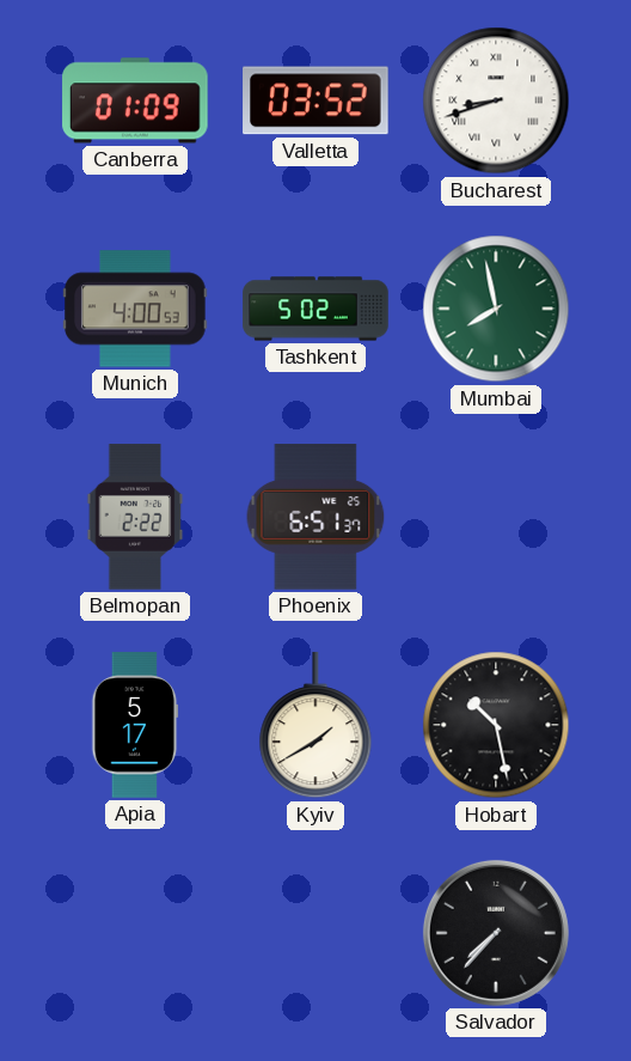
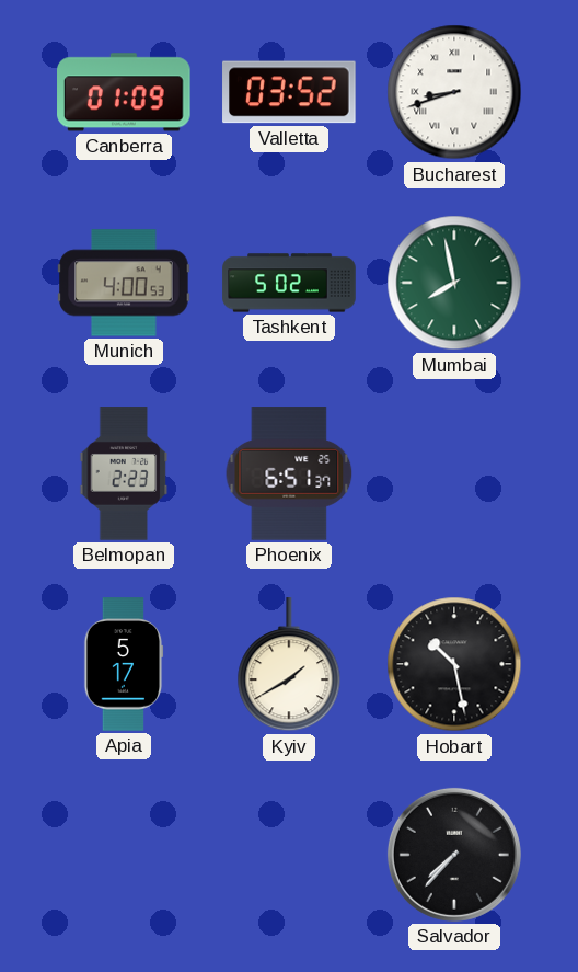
Belmopan: 2:22 -> 2:23
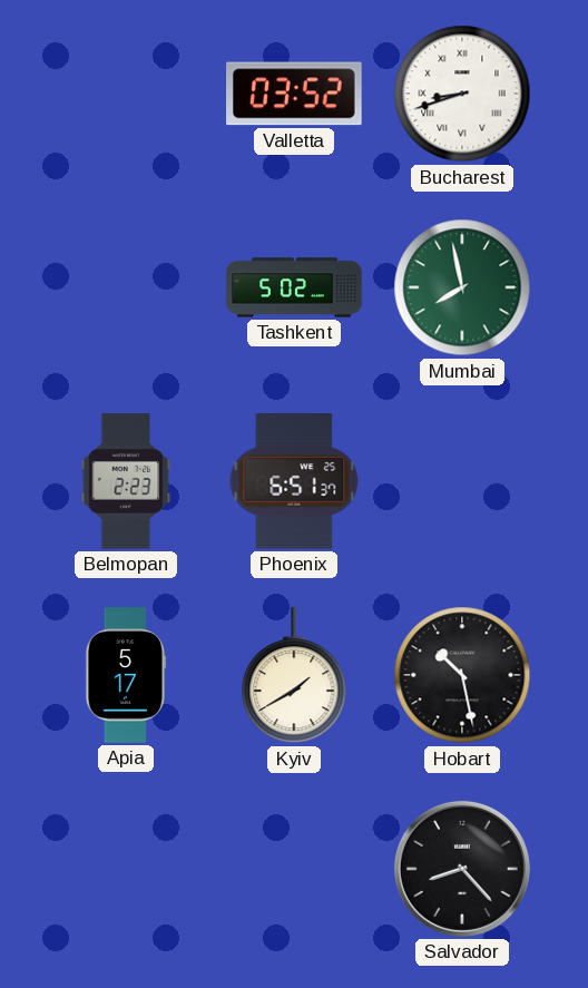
Canberra: 01:09 -> none
Munich: 4:00 -> none
Salvador: 7:37 -> 8:23
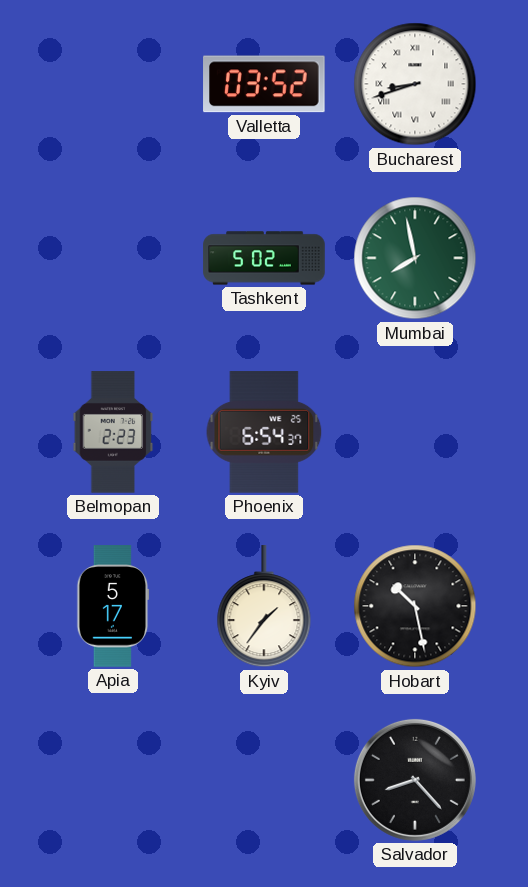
Phoenix: 6:51 -> 6:54
Kyiv: 1:40 -> 1:36
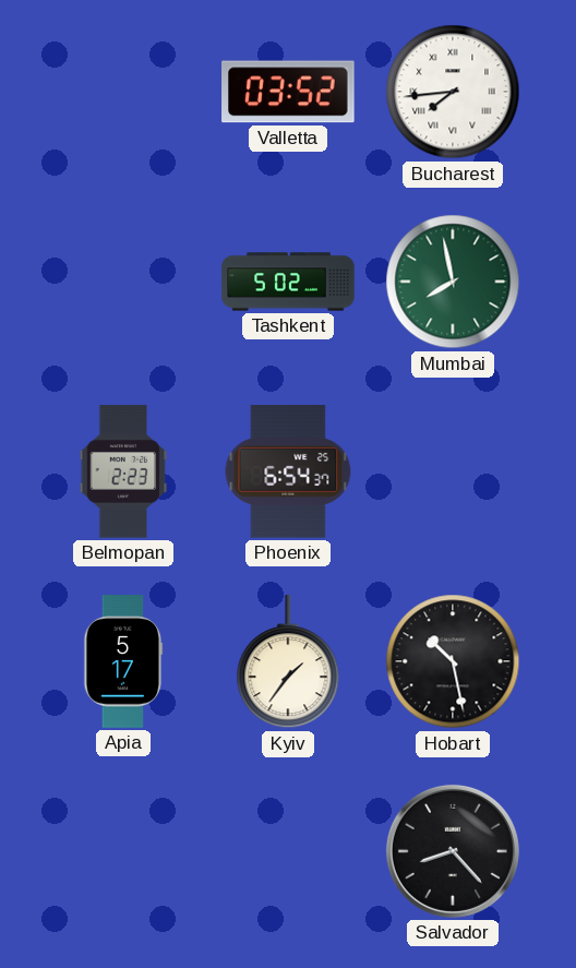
Bucharest: 8:42 -> 7:44
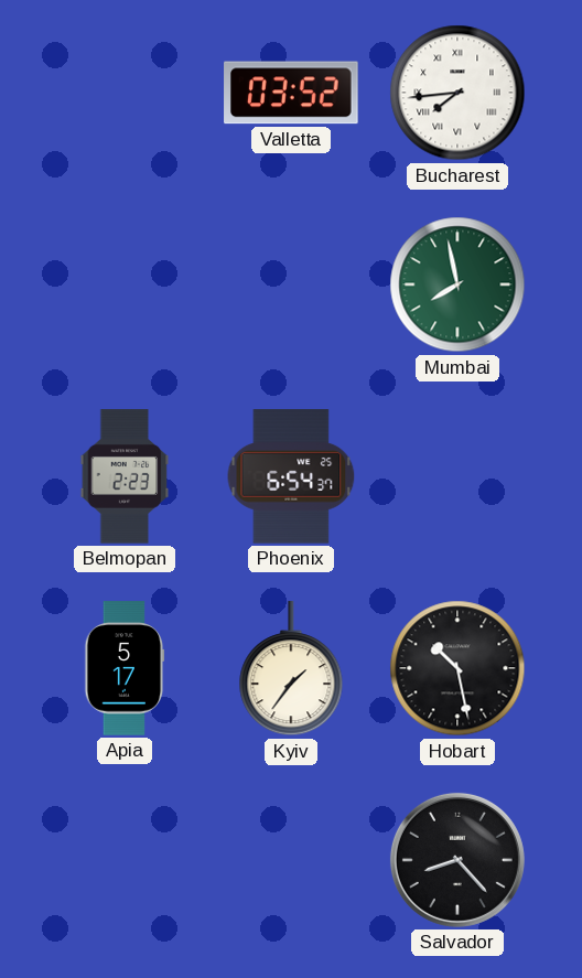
Tashkent: 5:02 -> none
